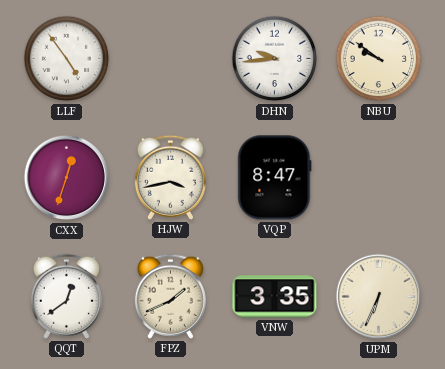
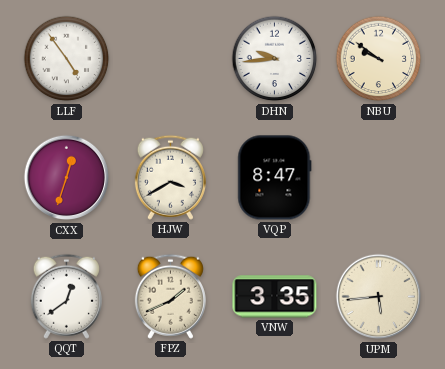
HJW: 3:43 -> 3:40
UPM: 6:34 -> 5:44
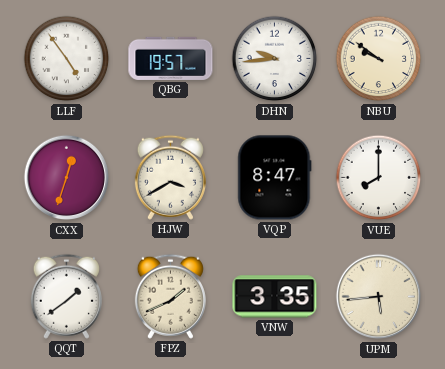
QBG: none -> 19:57
VUE: none -> 8:00
QQT: 12:39 -> 1:39
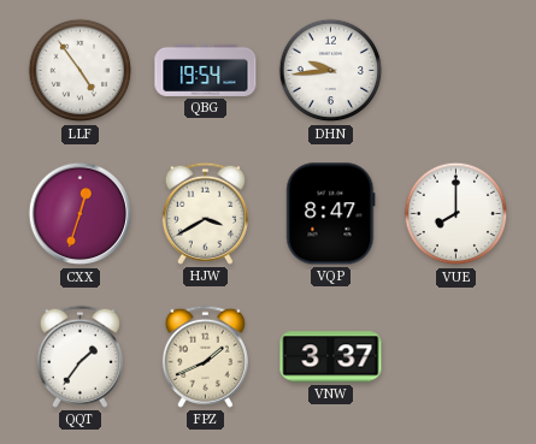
QBG: 19:57 -> 19:54
NBU: 9:51 -> none
QQT: 1:39 -> 1:36
VNW: 3:35 -> 3:37
UPM: 5:44 -> none
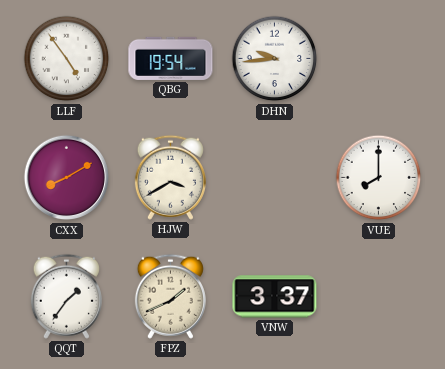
CXX: 12:33 -> 8:10
VQP: 8:47 -> none
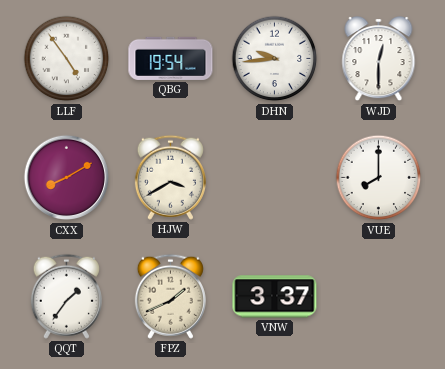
WJD: none -> 12:30
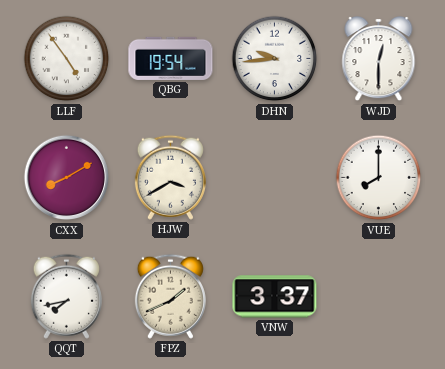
QQT: 1:36 -> 7:43
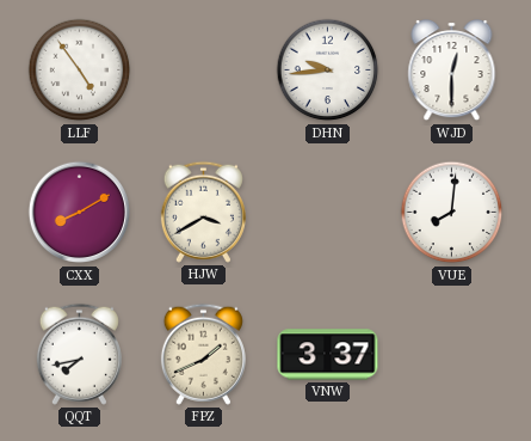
QBG: 19:54 -> none
VUE: 8:00 -> 8:01
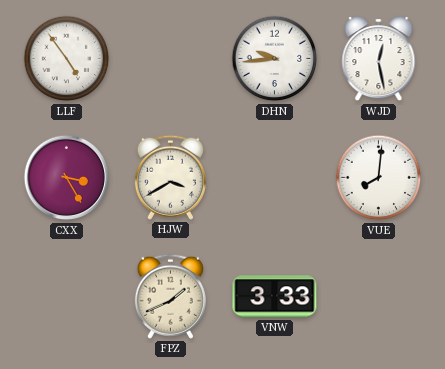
WJD: 12:30 -> 12:28
CXX: 8:10 -> 3:25
QQT: 7:43 -> none
VNW: 3:37 -> 3:33
